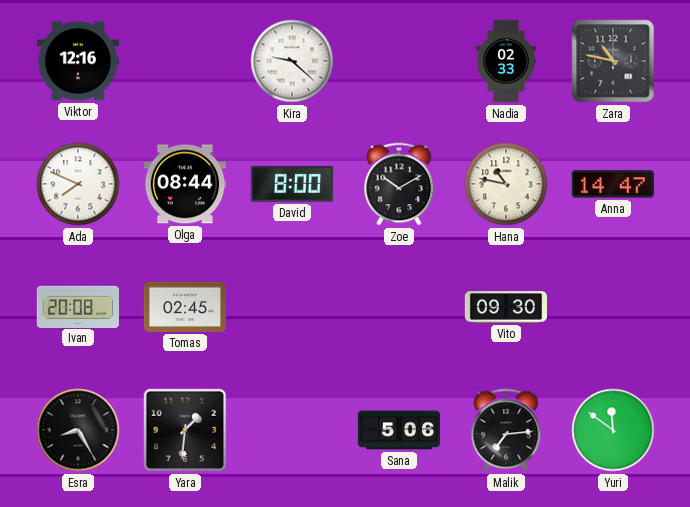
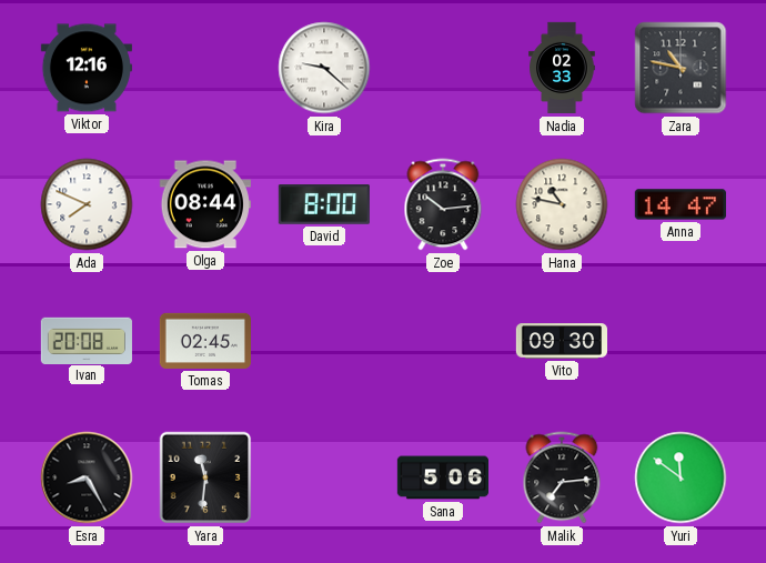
Zoe: 10:10 -> 10:14
Yara: 1:31 -> 11:31
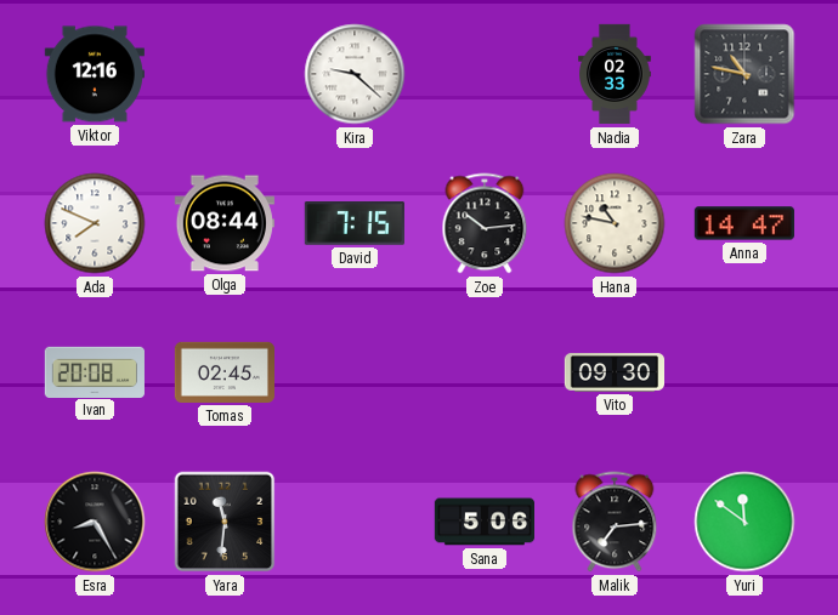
David: 8:00 -> 7:15
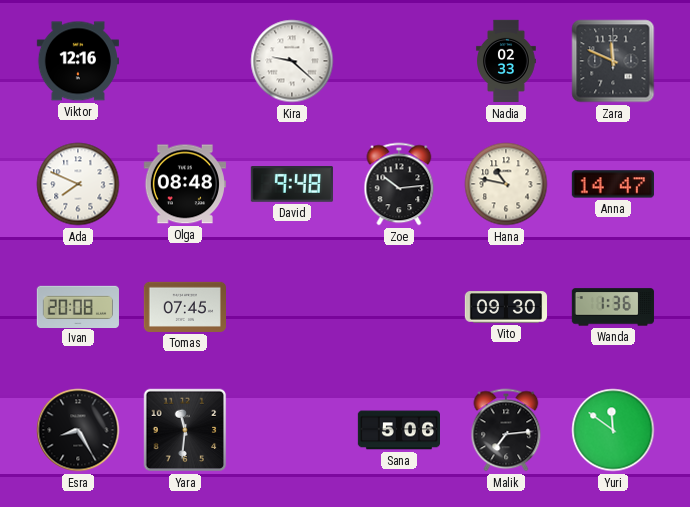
Zara: 10:47 -> 11:49
Olga: 08:44 -> 08:48
David: 7:15 -> 9:48
Tomas: 02:45 -> 07:45
Wanda: none -> 1:36
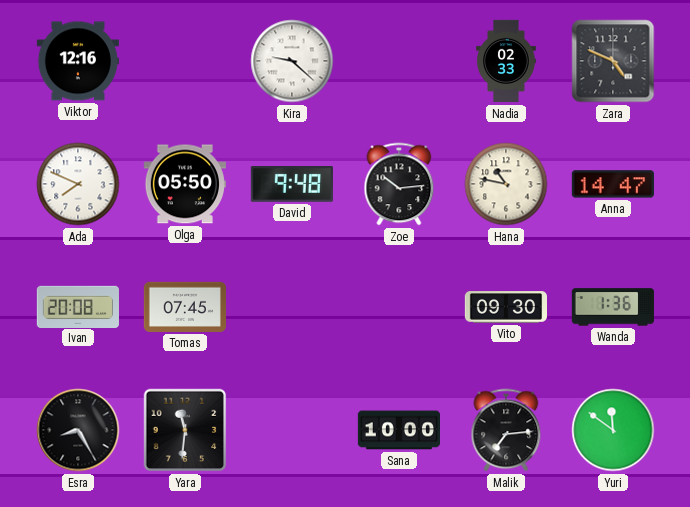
Zara: 11:49 -> 4:49
Olga: 08:48 -> 05:50
Sana: 5:06 -> 10:00
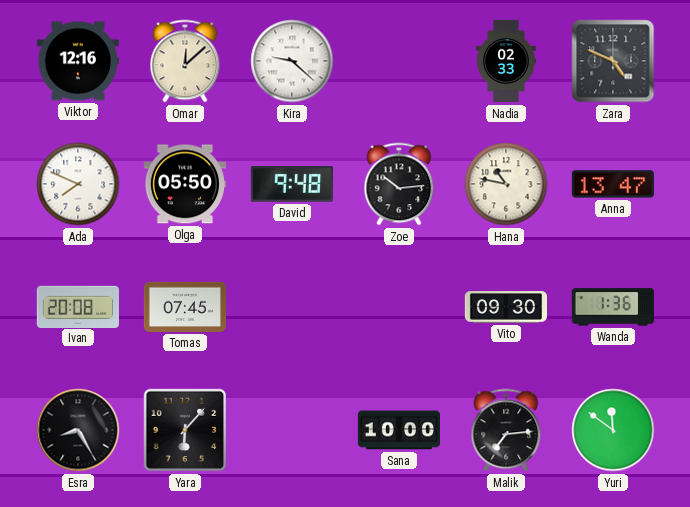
Omar: none -> 12:08
Anna: 14:47 -> 13:47
Yara: 11:31 -> 6:07
